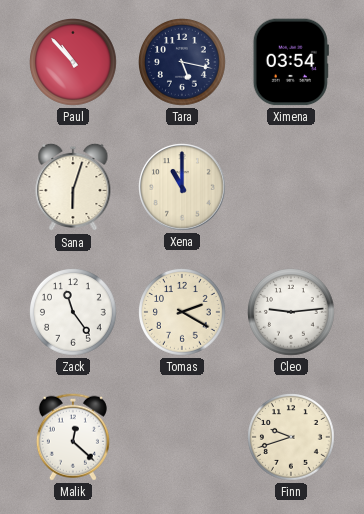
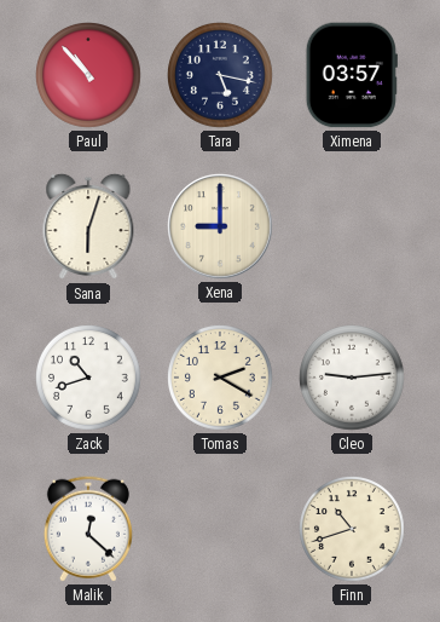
Ximena: 03:54 -> 03:57
Xena: 11:00 -> 9:00
Zack: 11:24 -> 10:42
Finn: 9:42 -> 10:42
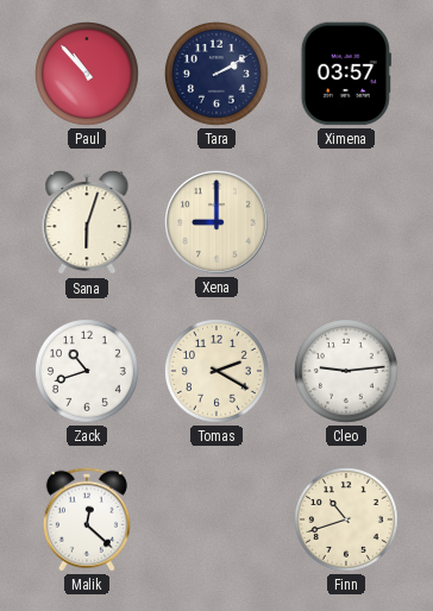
Tara: 5:17 -> 2:10
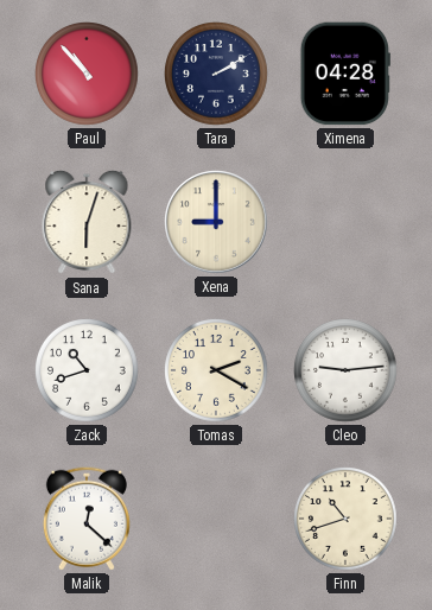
Ximena: 03:57 -> 04:28
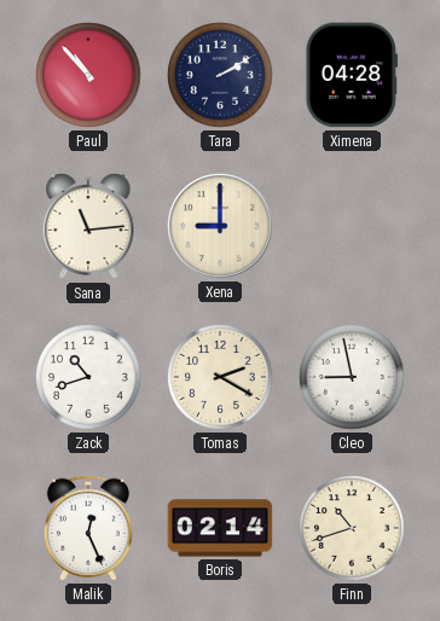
Sana: 6:03 -> 11:14
Cleo: 9:14 -> 8:58
Malik: 12:22 -> 12:26
Boris: none -> 02:14
